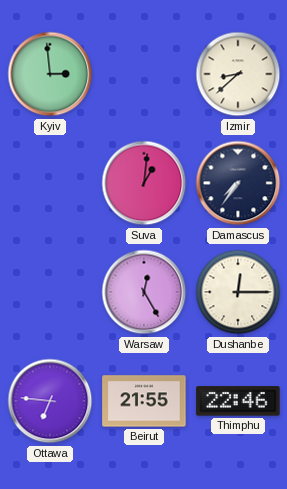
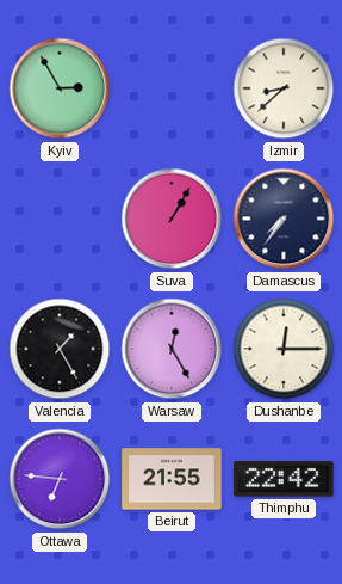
Kyiv: 2:59 -> 2:55
Suva: 1:01 -> 1:05
Valencia: none -> 1:25
Thimphu: 22:46 -> 22:42
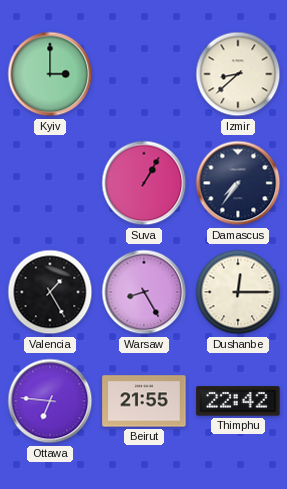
Kyiv: 2:55 -> 3:00
Warsaw: 12:25 -> 8:25
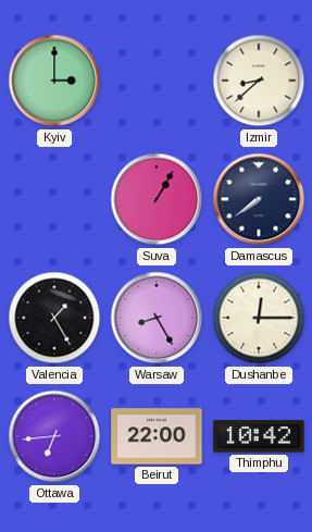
Damascus: 7:36 -> 7:39
Ottawa: 6:46 -> 6:44
Beirut: 21:55 -> 22:00
Thimphu: 22:42 -> 10:42
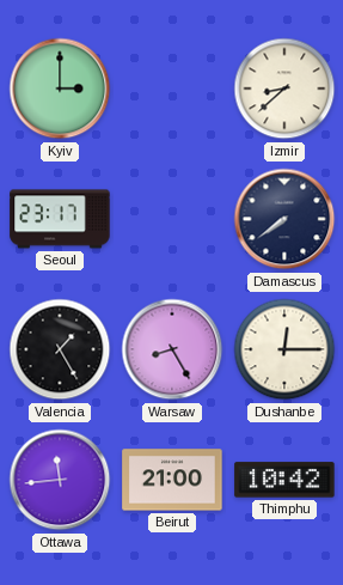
Seoul: none -> 23:17
Suva: 1:05 -> none
Ottawa: 6:44 -> 11:44
Beirut: 22:00 -> 21:00
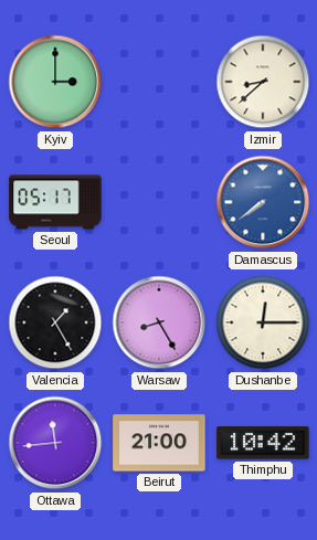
Seoul: 23:17 -> 05:17
Damascus dial: navy -> blue
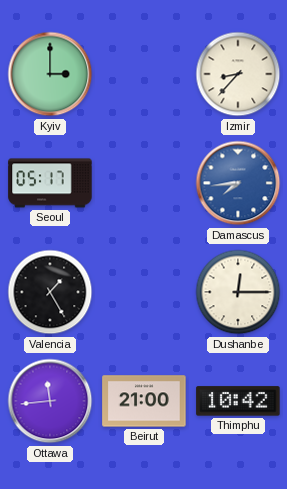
Izmir: 8:38 -> 8:37
Damascus: 7:39 -> 7:44
Warsaw: 8:25 -> none
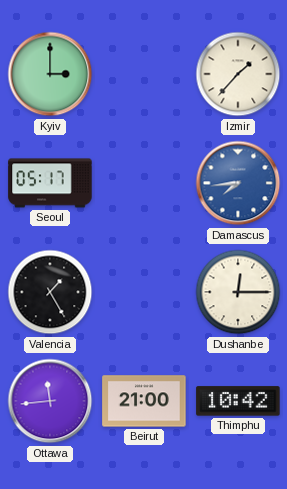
Izmir: 8:37 -> 1:37
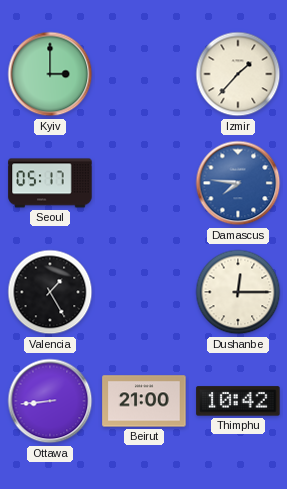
Damascus: 7:44 -> 7:46
Ottawa: 11:44 -> 8:44
